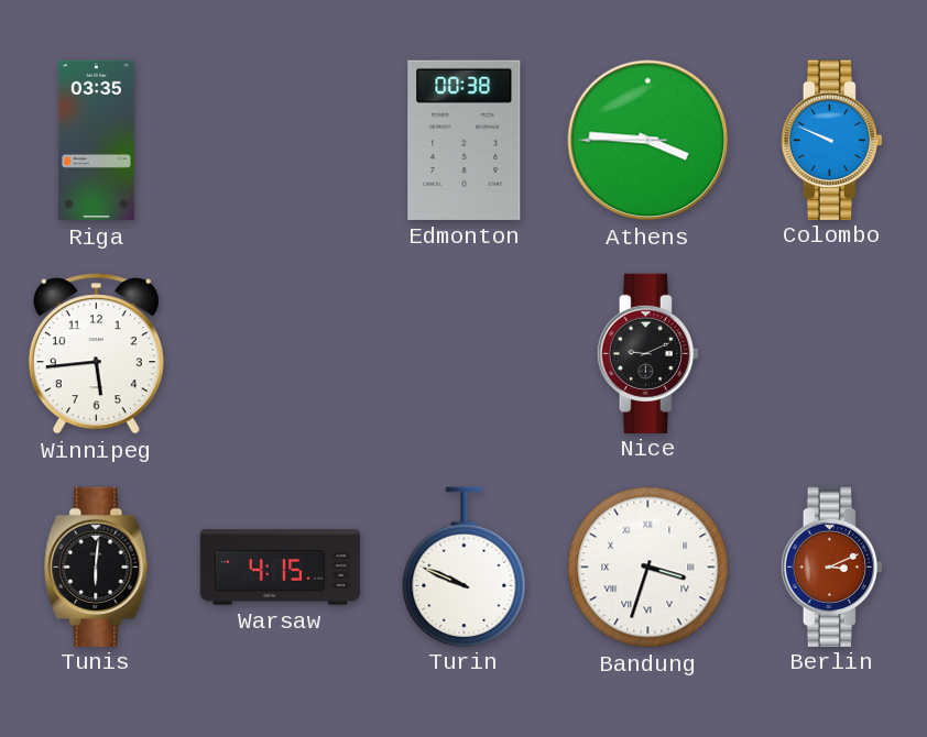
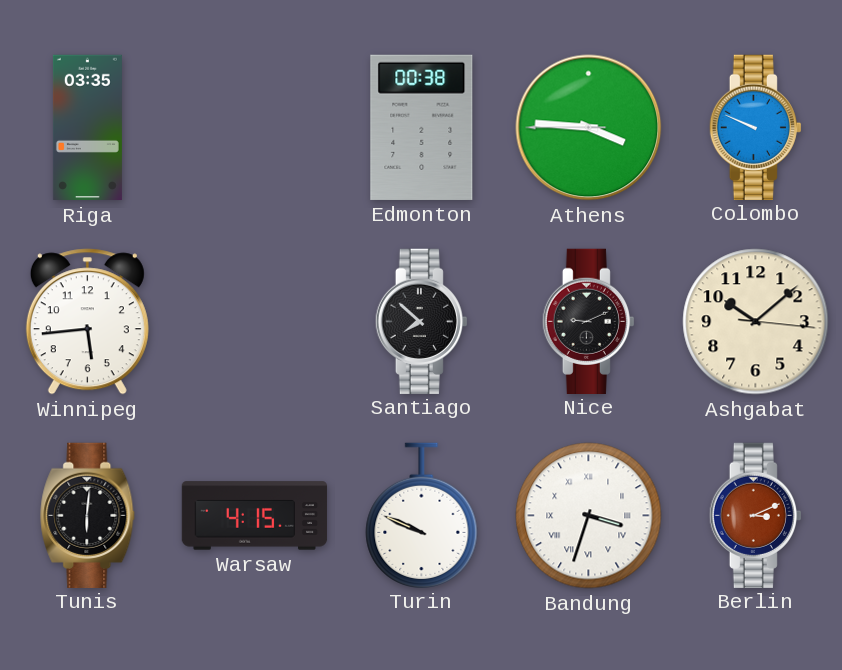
Santiago: none -> 7:52
Ashgabat: none -> 10:08
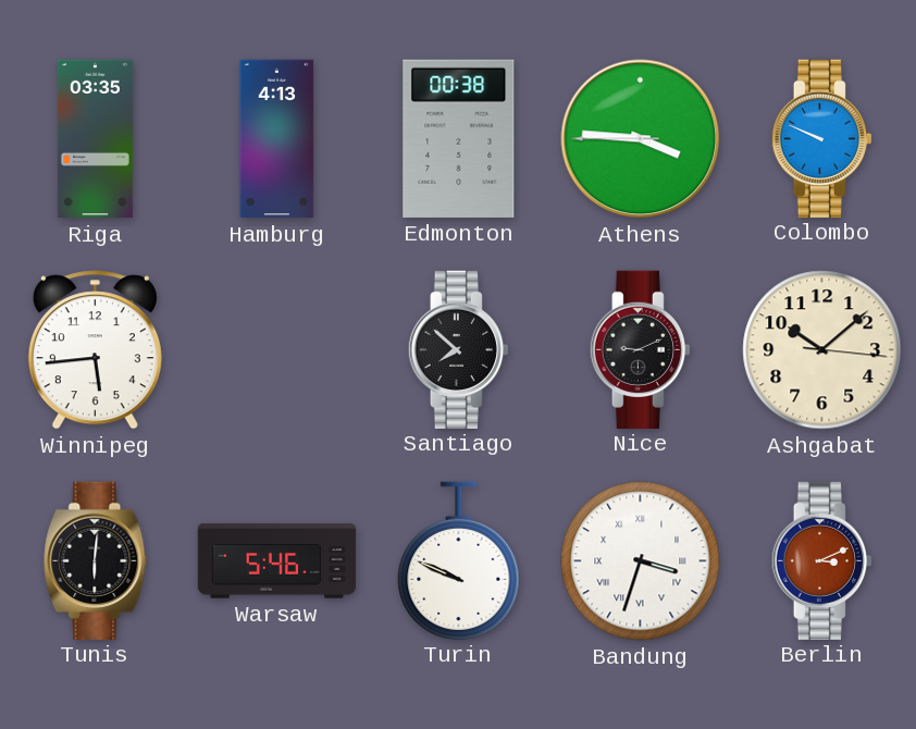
Hamburg: none -> 4:13
Warsaw: 4:15 -> 5:46
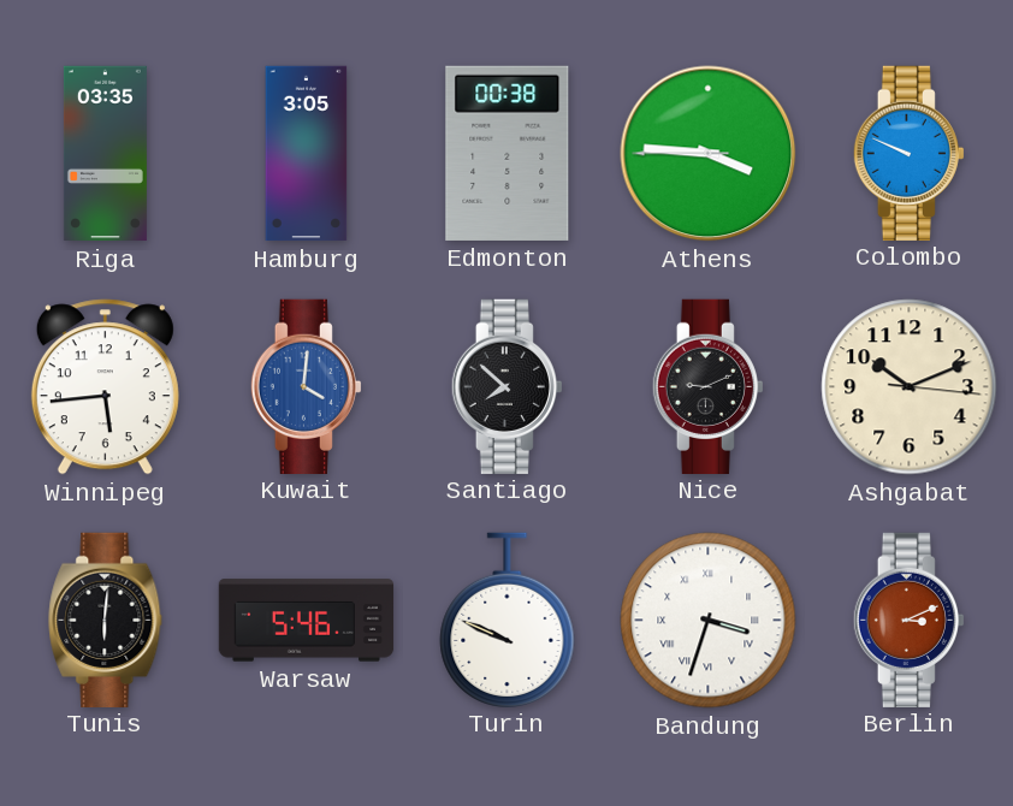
Hamburg: 4:13 -> 3:05
Kuwait: none -> 4:01
Ashgabat: 10:08 -> 10:11
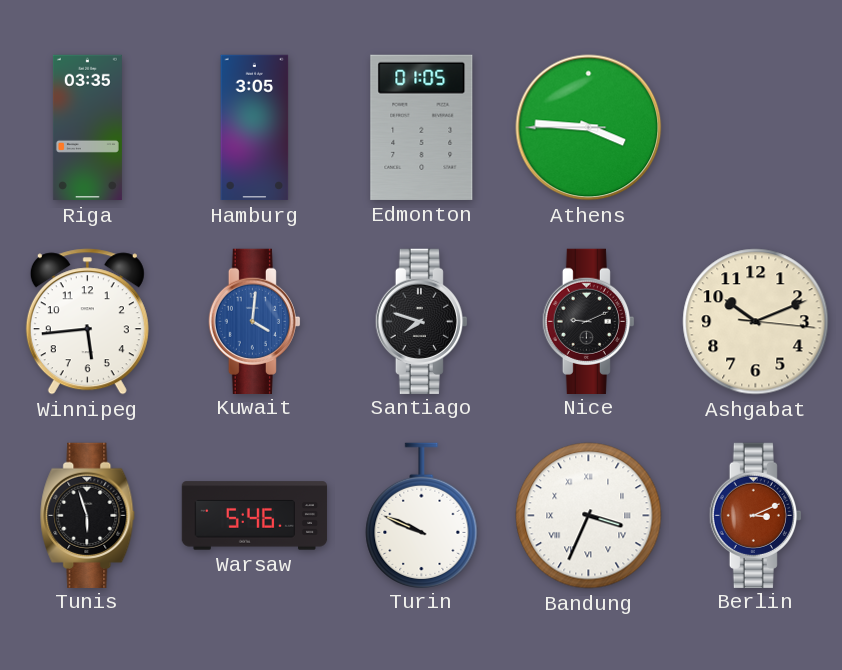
Edmonton: 00:38 -> 01:05
Colombo: 9:49 -> none
Santiago: 7:52 -> 7:48
Tunis: 6:01 -> 5:57
Bandung: 3:33 -> 3:34
